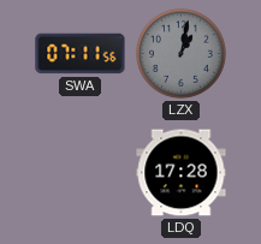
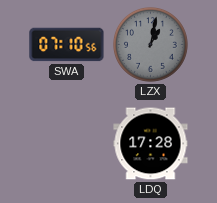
SWA: 07:11 -> 07:10
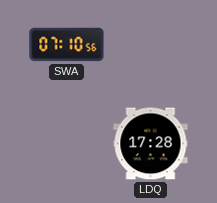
LZX: 1:02 -> none
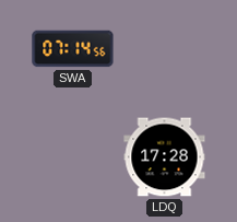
SWA: 07:10 -> 07:14
